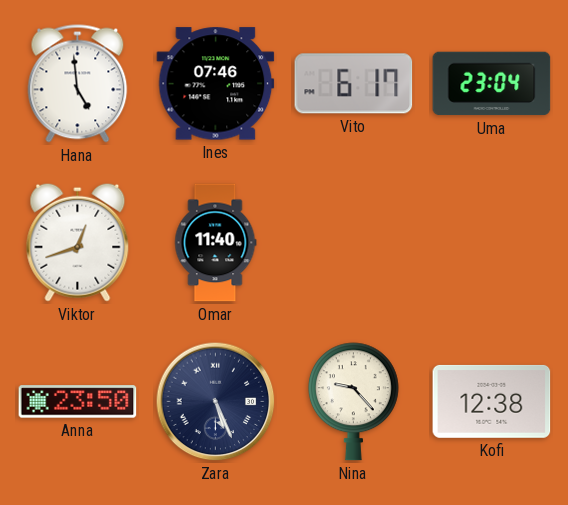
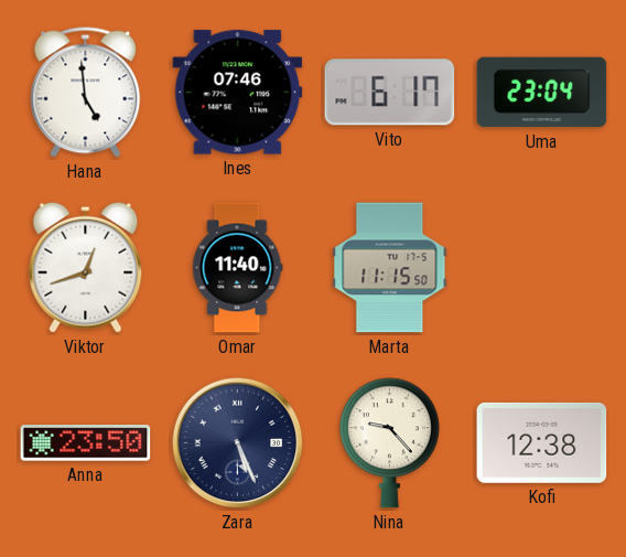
Marta: none -> 11:15
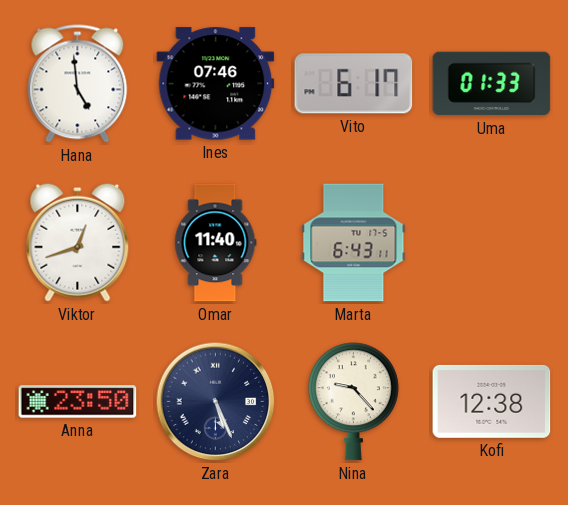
Uma: 23:04 -> 01:33
Marta: 11:15 -> 6:43
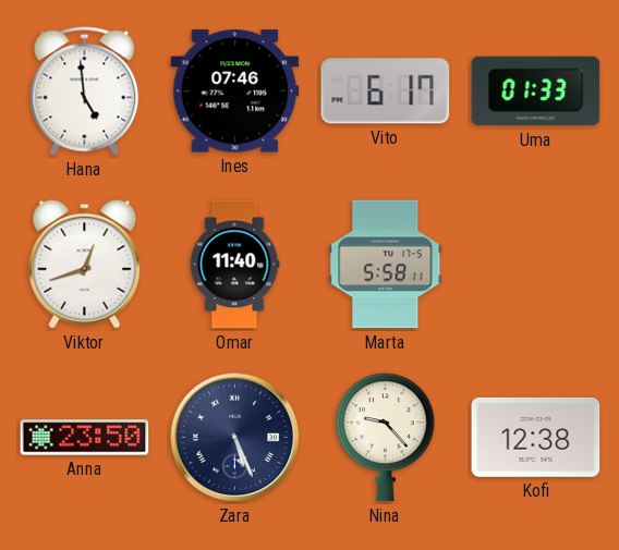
Marta: 6:43 -> 5:58
